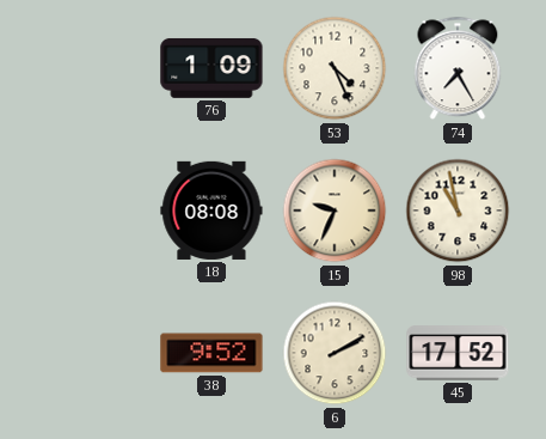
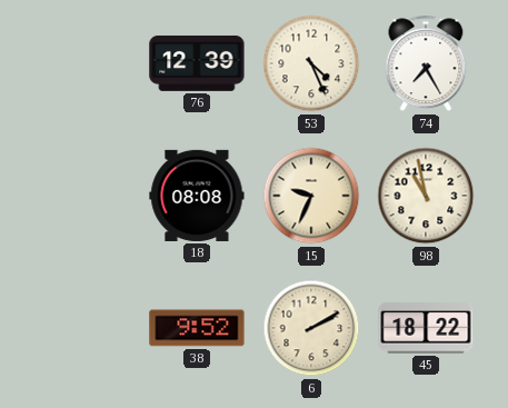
76: 1:09 -> 12:39
45: 17:52 -> 18:22
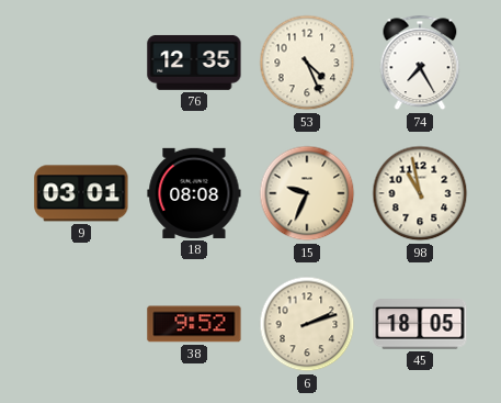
76: 12:39 -> 12:35
9: none -> 03:01
6: 2:10 -> 2:12
45: 18:22 -> 18:05
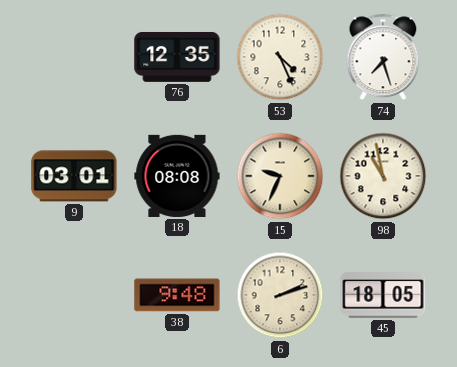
74: 7:25 -> 7:27
38: 9:52 -> 9:48
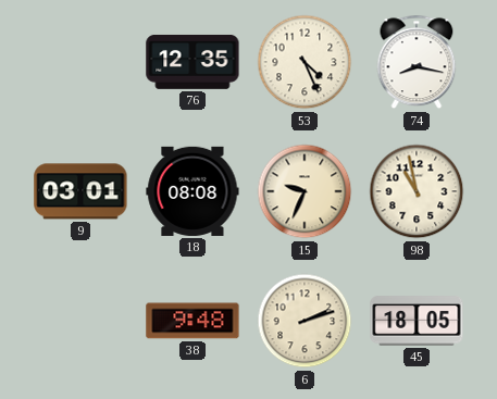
74: 7:27 -> 8:17
